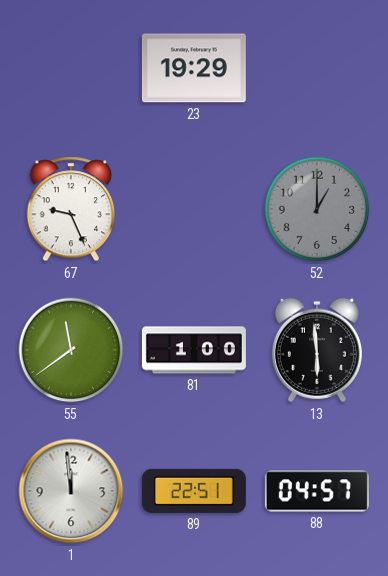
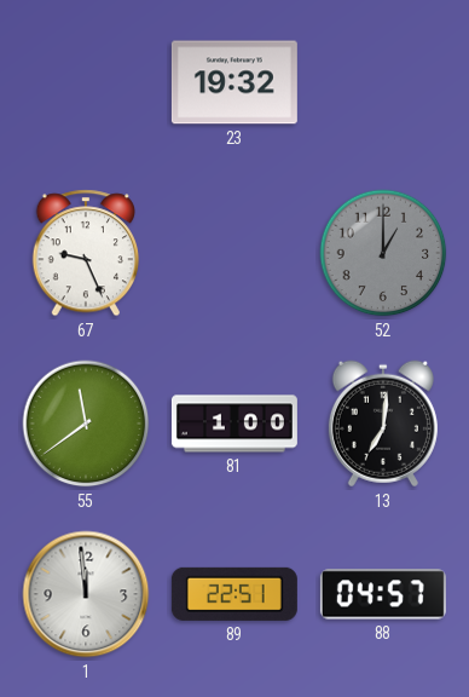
23: 19:29 -> 19:32
13: 5:59 -> 7:01
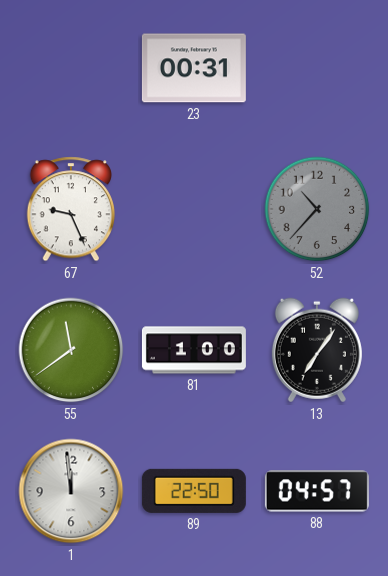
23: 19:32 -> 00:31
52: 1:00 -> 10:37
13: 7:01 -> 7:06
89: 22:51 -> 22:50
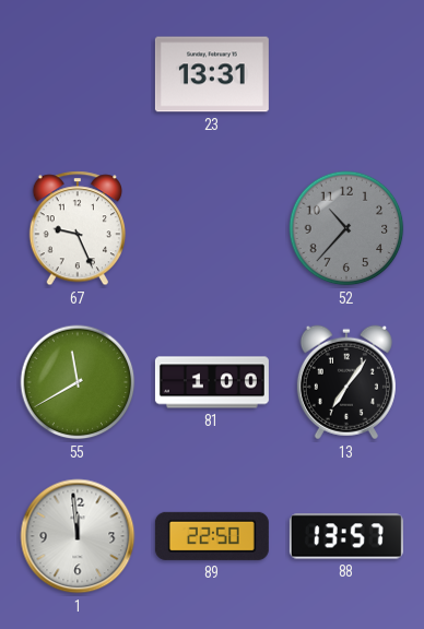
23: 00:31 -> 13:31
55: 11:39 -> 11:40
88: 04:57 -> 13:57
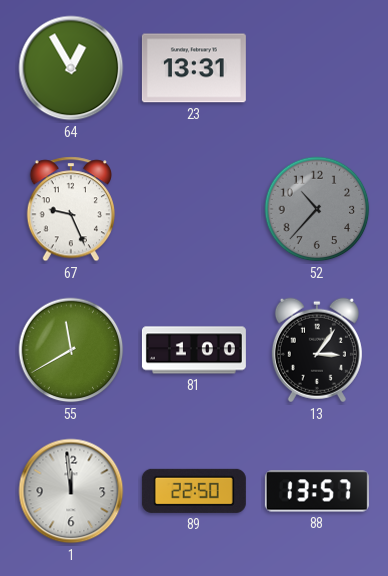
64: none -> 12:55
13: 7:06 -> 3:06
